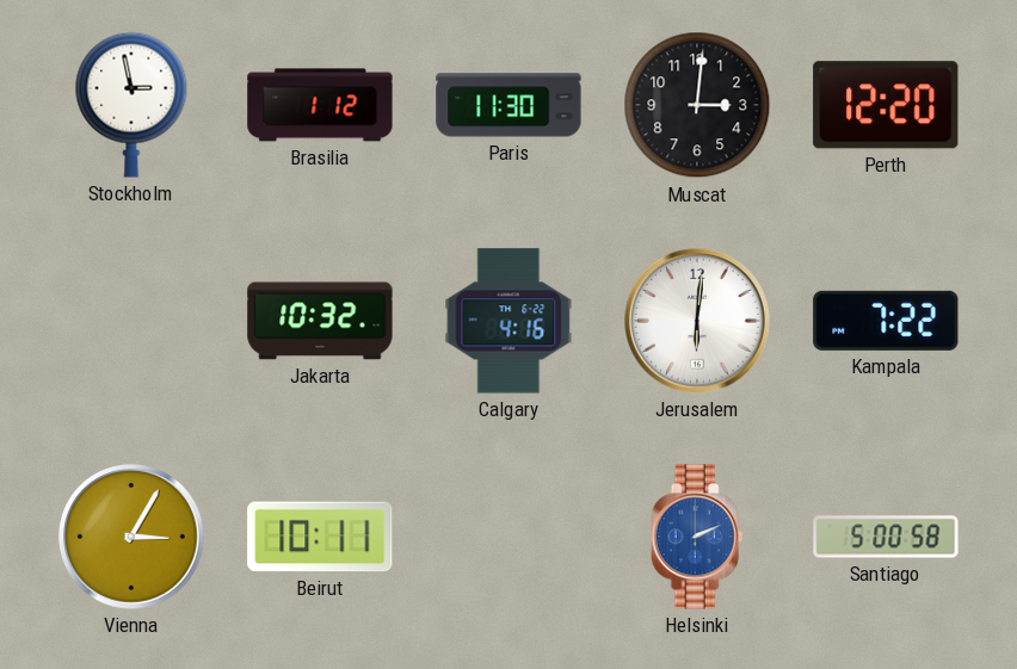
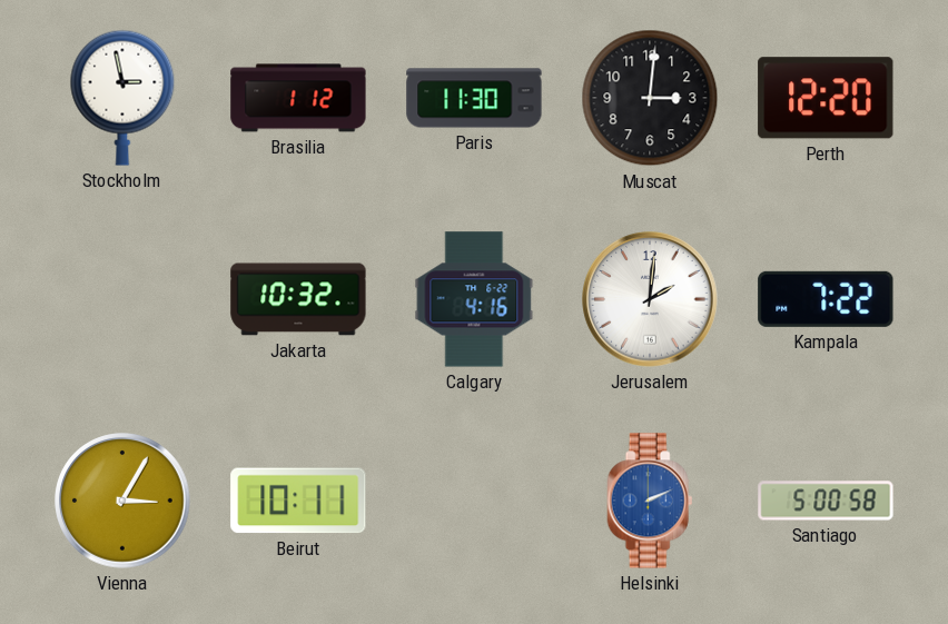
Jerusalem: 6:01 -> 2:01
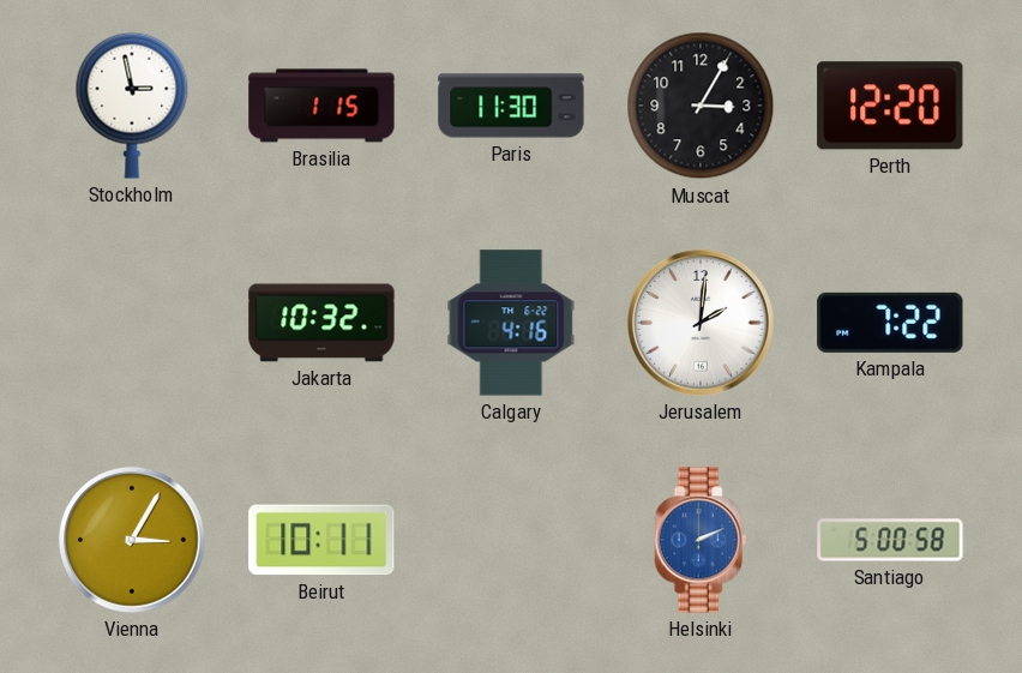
Brasilia: 1:12 -> 1:15
Muscat: 3:01 -> 3:05
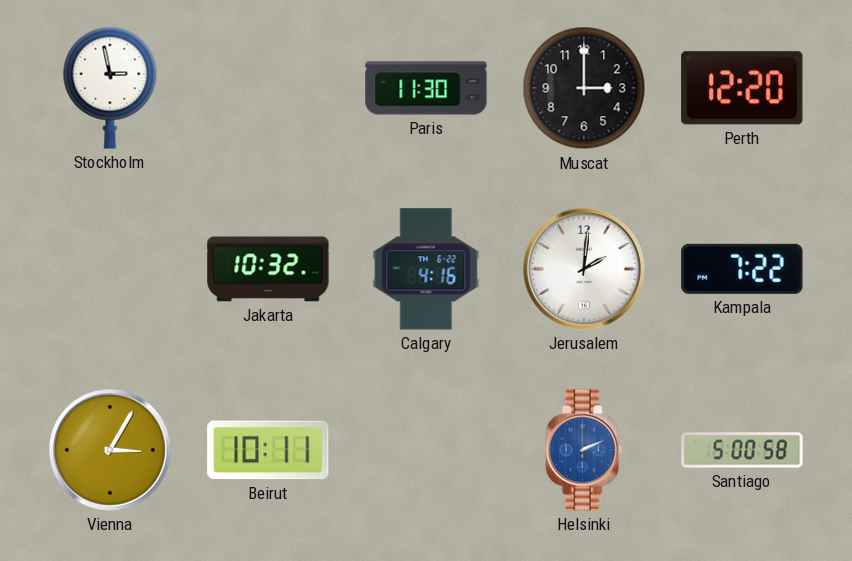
Brasilia: 1:15 -> none
Muscat: 3:05 -> 3:00
